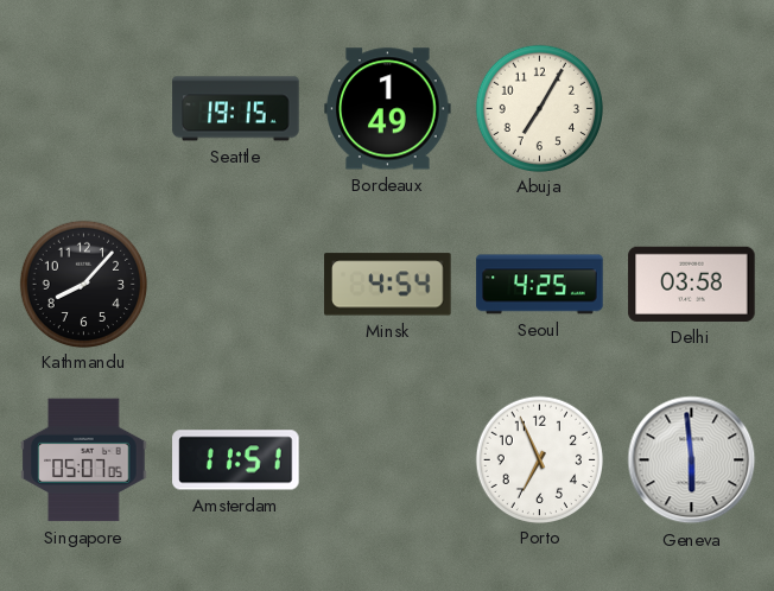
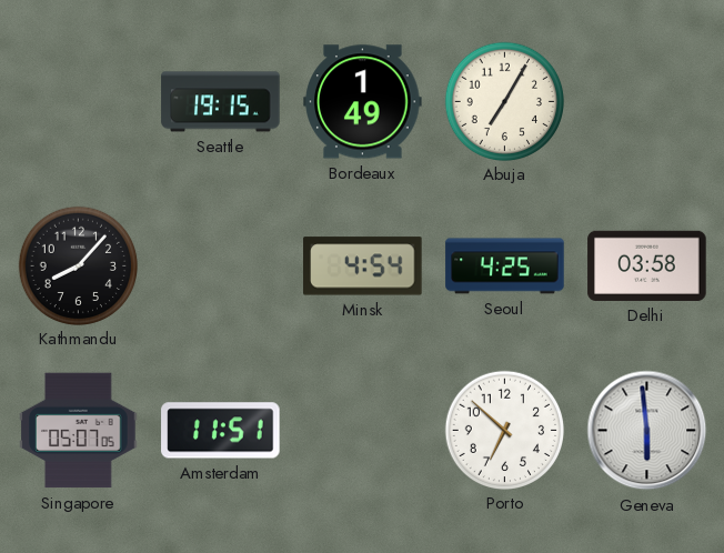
Porto: 6:56 -> 6:52
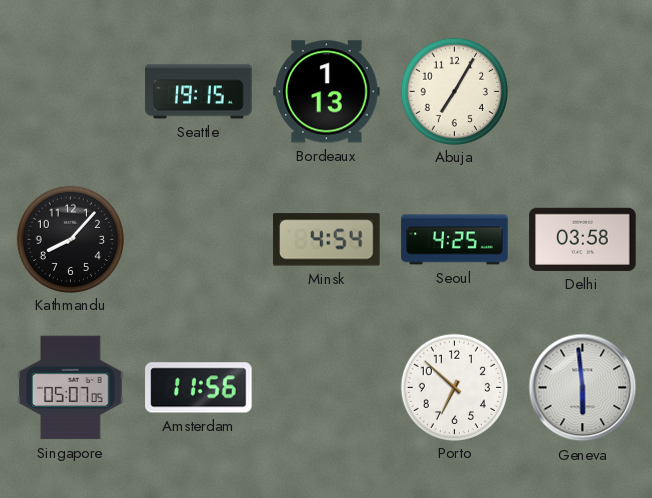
Bordeaux: 1:49 -> 1:13
Amsterdam: 11:51 -> 11:56
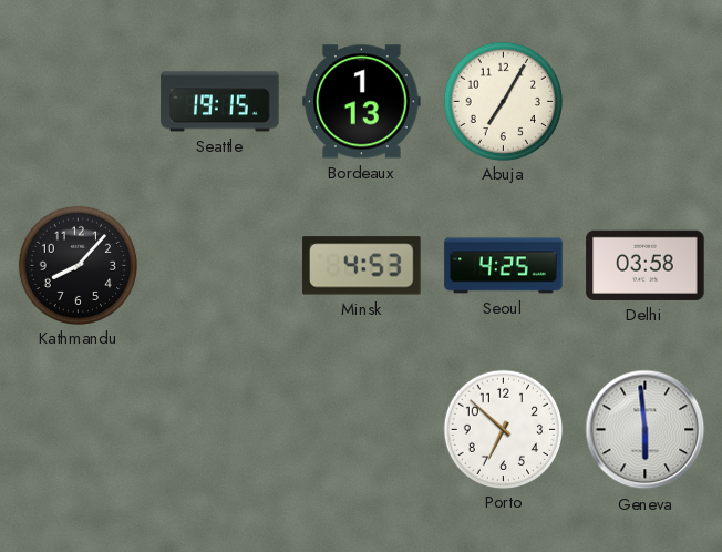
Minsk: 4:54 -> 4:53
Singapore: 05:07 -> none
Amsterdam: 11:56 -> none
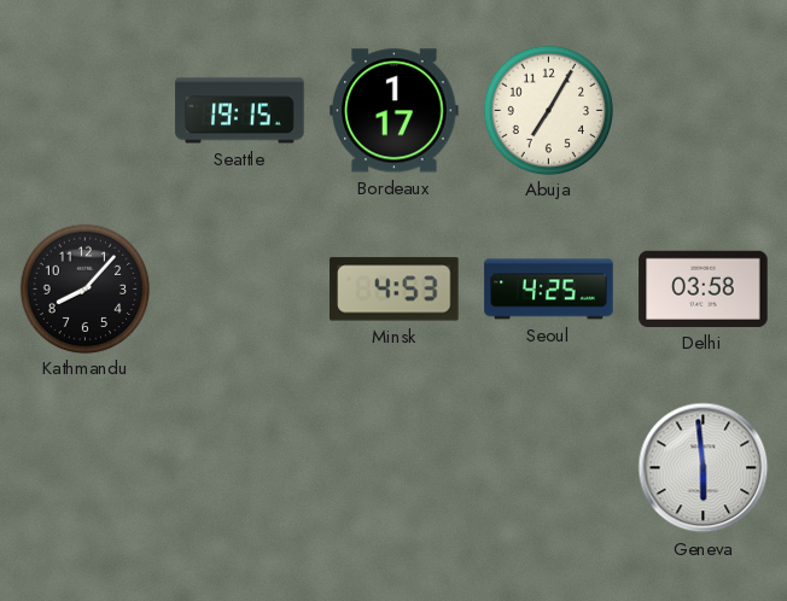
Bordeaux: 1:13 -> 1:17
Porto: 6:52 -> none
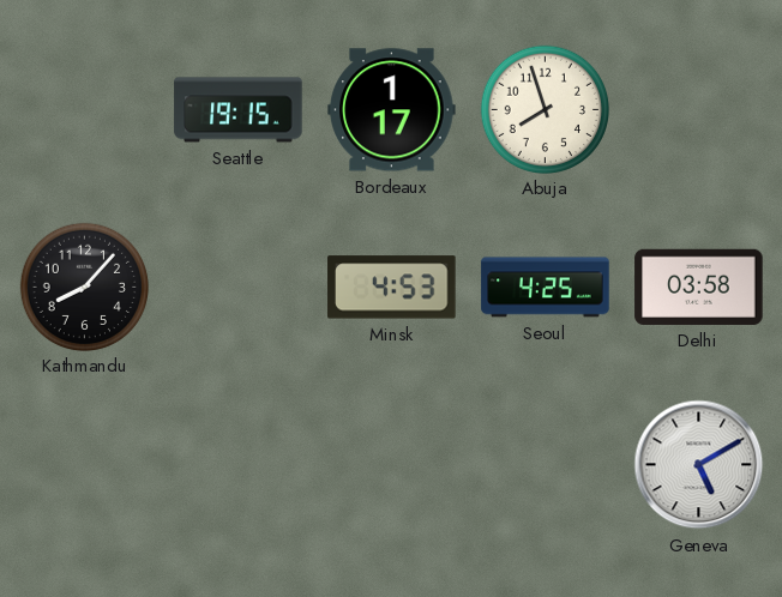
Abuja: 7:05 -> 7:57
Geneva: 5:59 -> 5:10
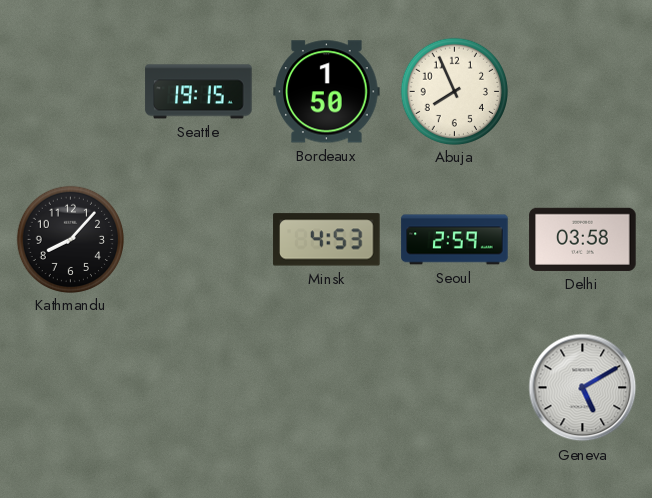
Bordeaux: 1:17 -> 1:50
Abuja: 7:57 -> 7:56
Seoul: 4:25 -> 2:59
